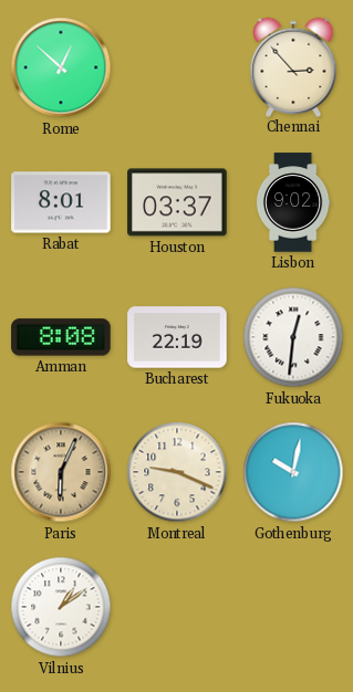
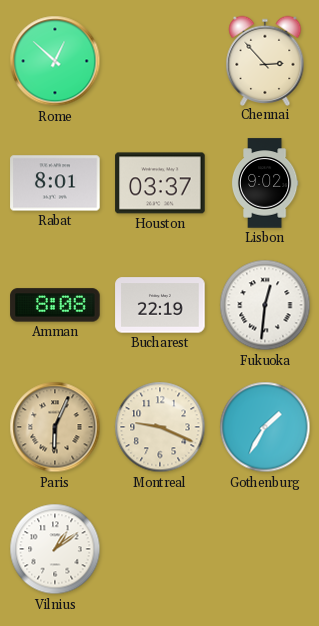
Gothenburg: 10:02 -> 1:35
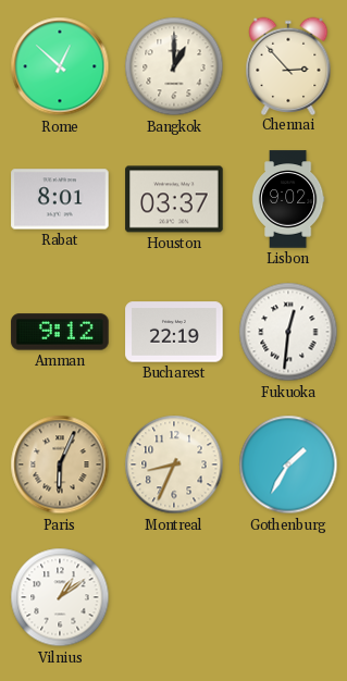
Bangkok: none -> 1:00
Amman: 8:08 -> 9:12
Montreal: 9:19 -> 8:34
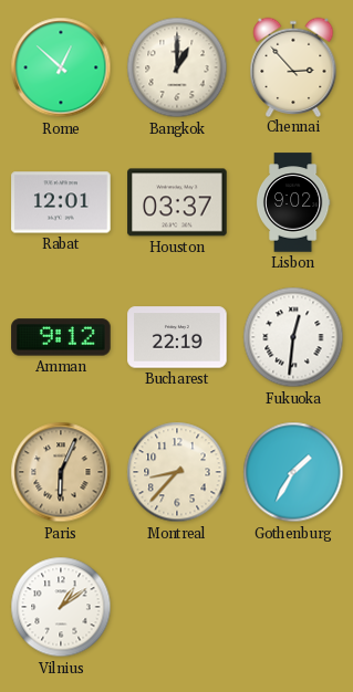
Rabat: 8:01 -> 12:01
Montreal: 8:34 -> 8:37
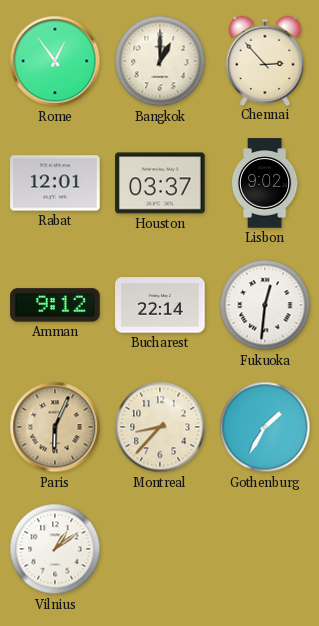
Rome: 12:52 -> 12:54
Bucharest: 22:19 -> 22:14
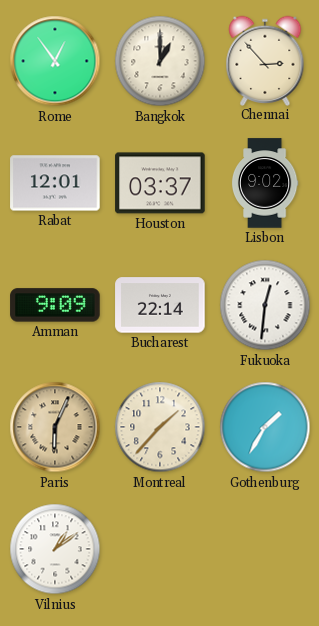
Amman: 9:12 -> 9:09
Montreal: 8:37 -> 1:37
